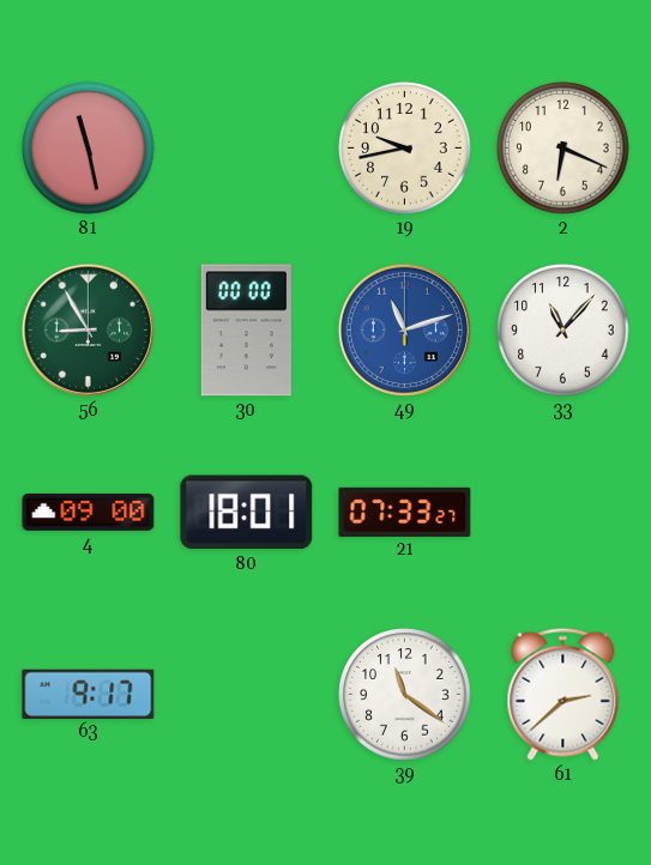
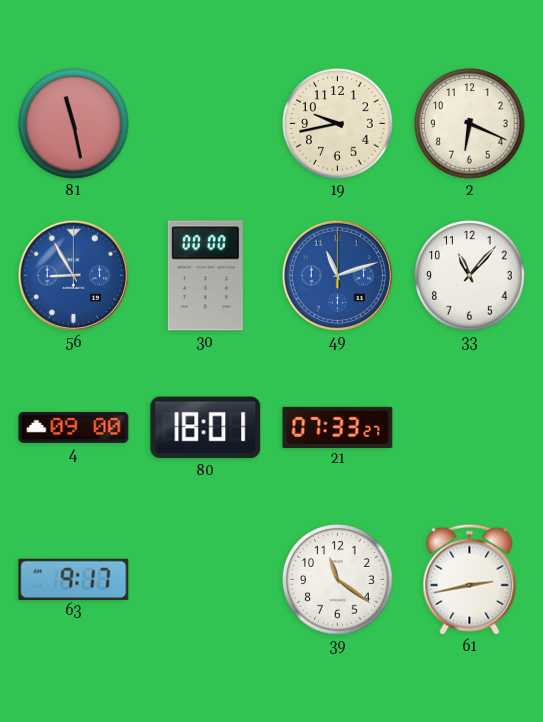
56 dial: green -> blue
61: 2:38 -> 2:43
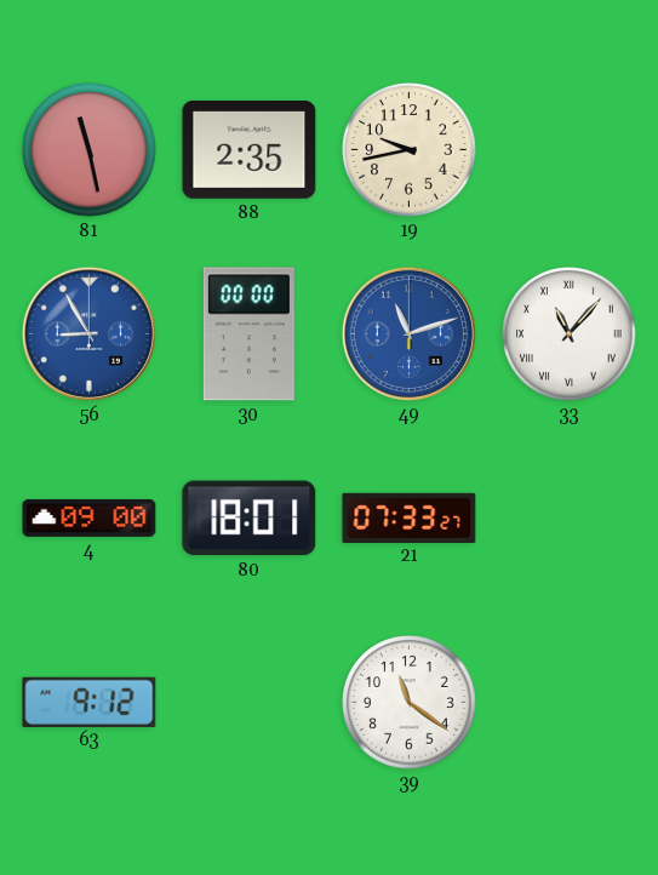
88: none -> 2:35
2: 6:19 -> none
33 numerals: Arabic -> Roman
63: 9:17 -> 9:12
61: 2:43 -> none
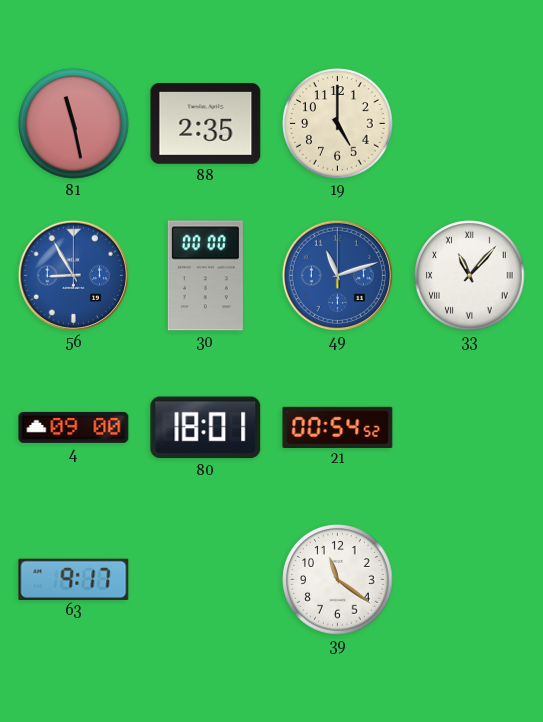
19: 9:43 -> 5:00
21: 07:33 -> 00:54
63: 9:12 -> 9:17
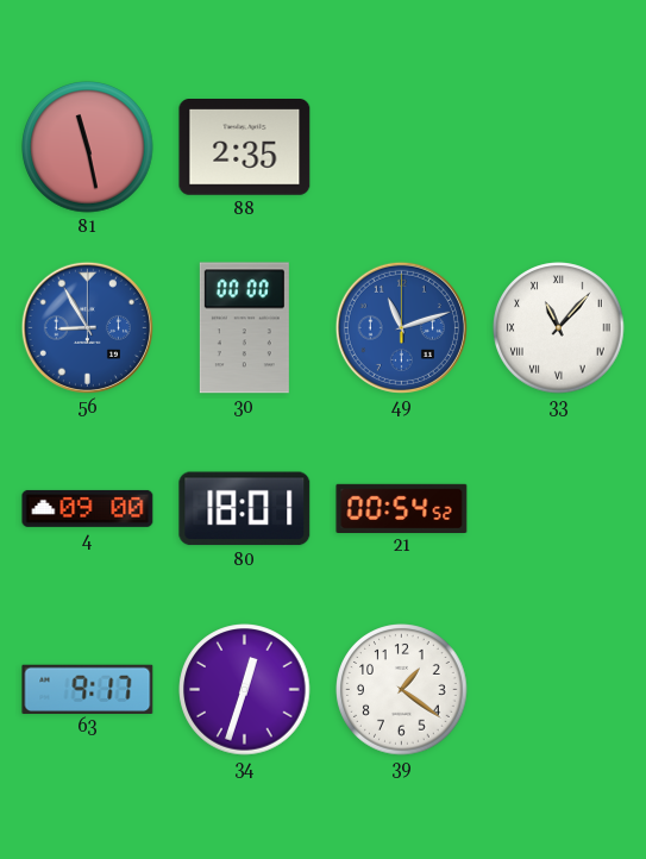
19: 5:00 -> none
34: none -> 12:33
39: 11:21 -> 1:21
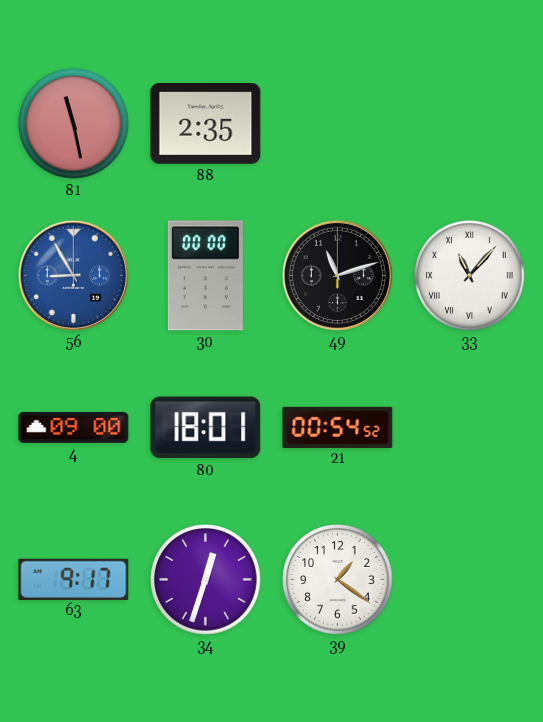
49 dial: blue -> black
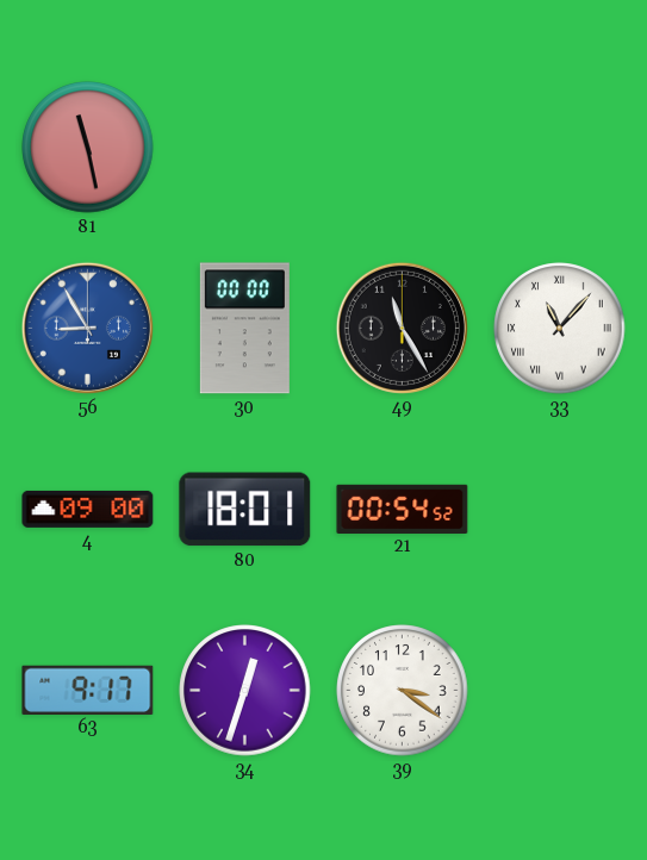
88: 2:35 -> none
49: 11:12 -> 11:25
39: 1:21 -> 3:21
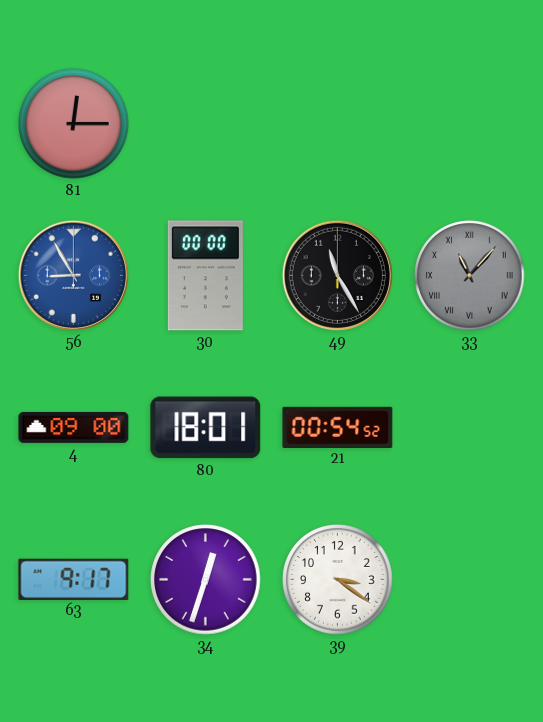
81: 11:28 -> 12:15
33 dial: white -> grey
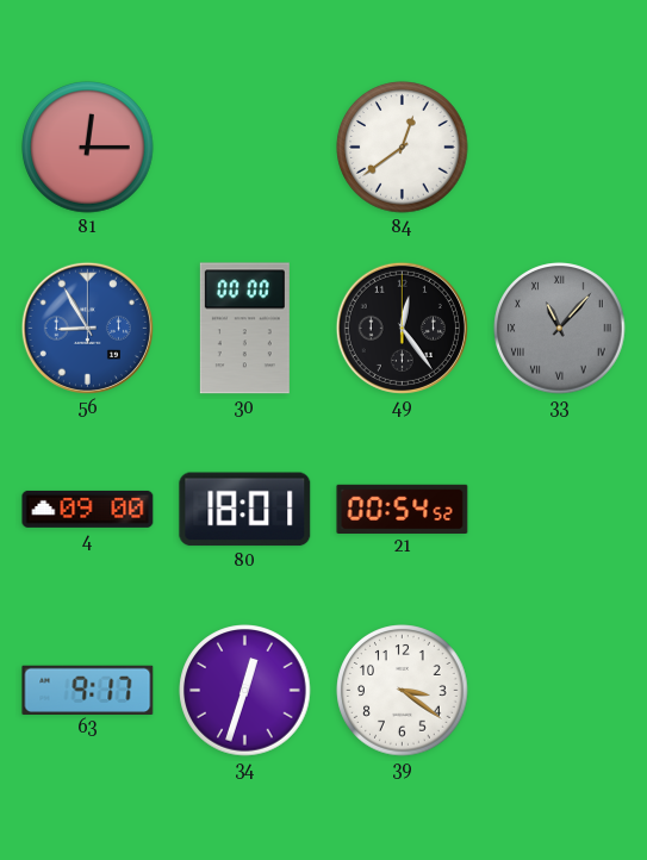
84: none -> 12:39
49: 11:25 -> 12:24
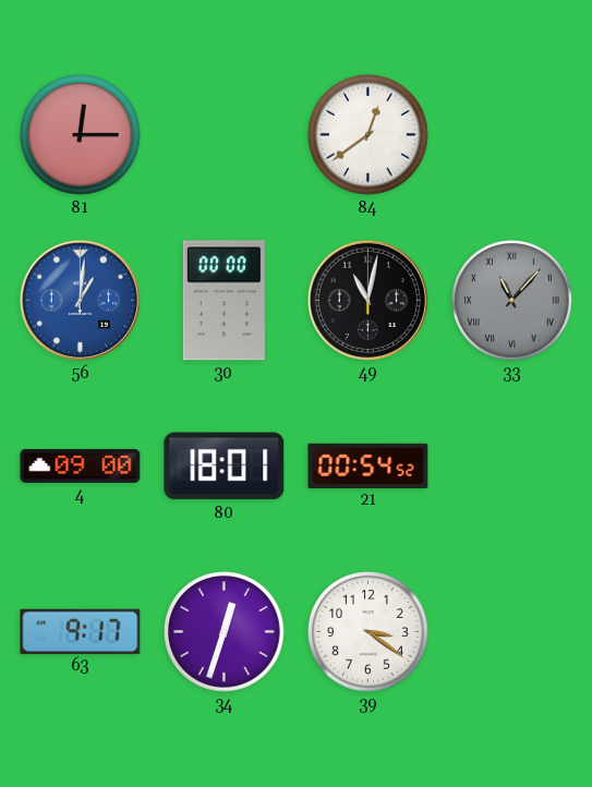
56: 8:55 -> 1:01
49: 12:24 -> 11:02
